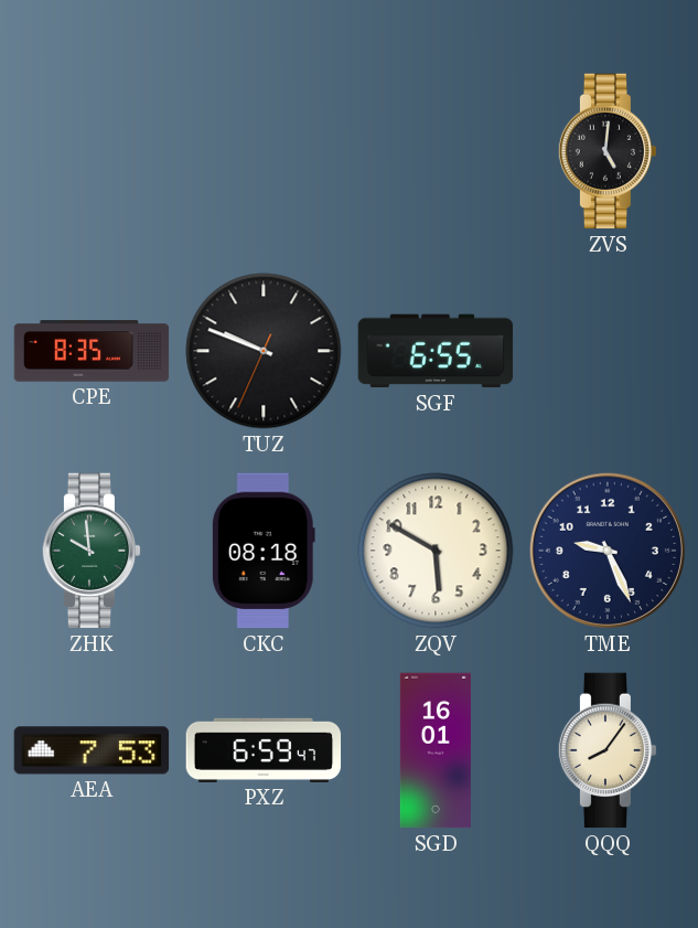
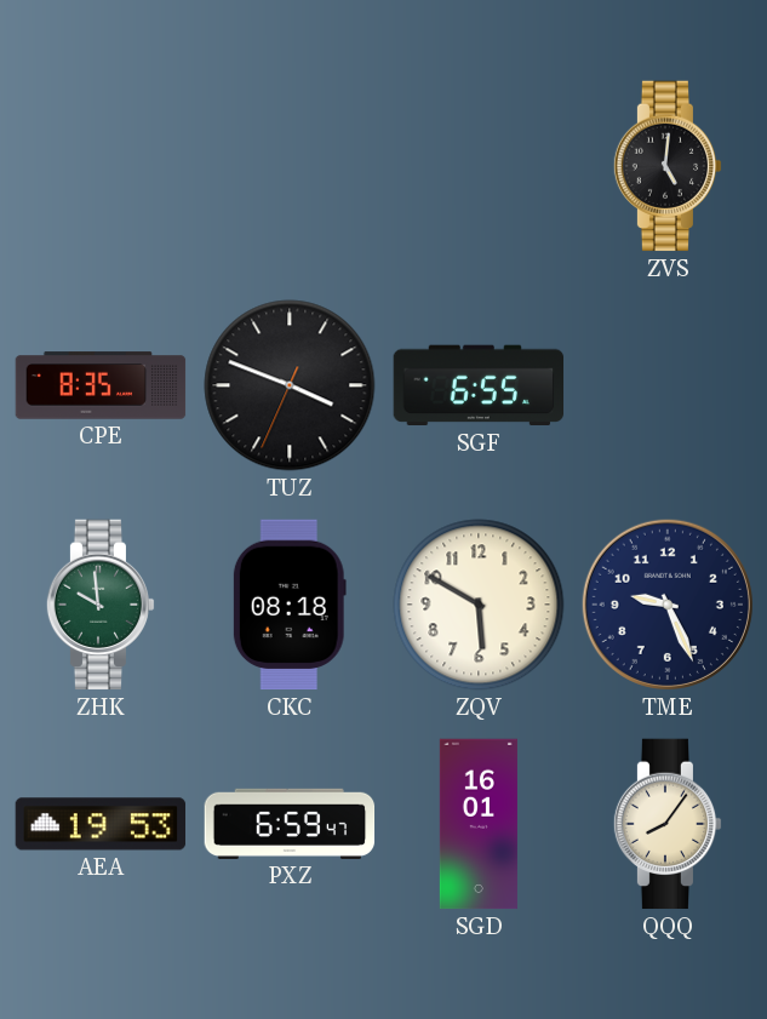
TUZ: 9:48 -> 3:48
AEA: 7:53 -> 19:53
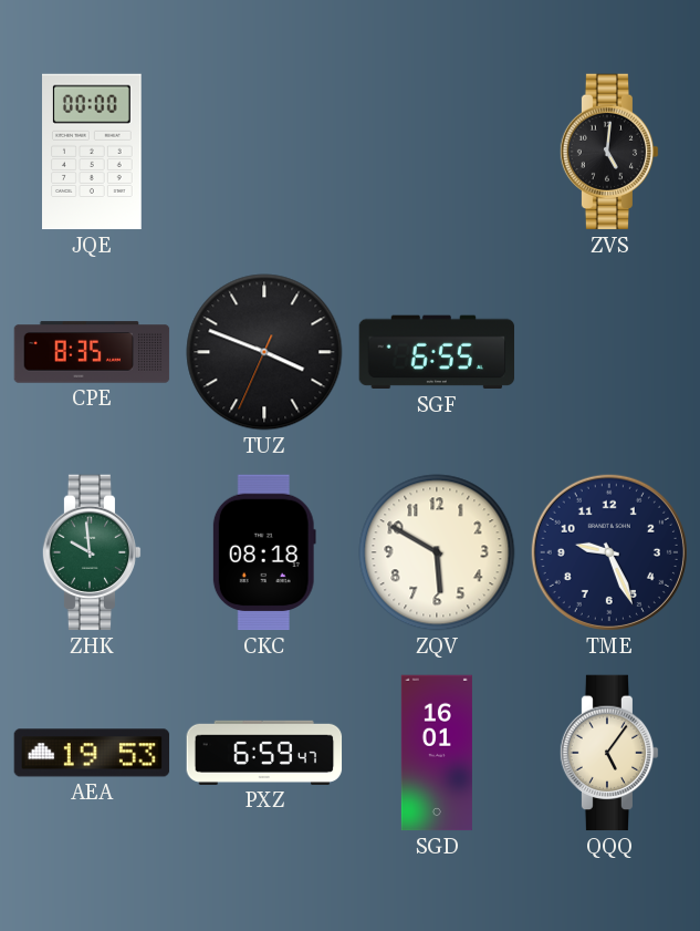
JQE: none -> 00:00
QQQ: 8:06 -> 5:06
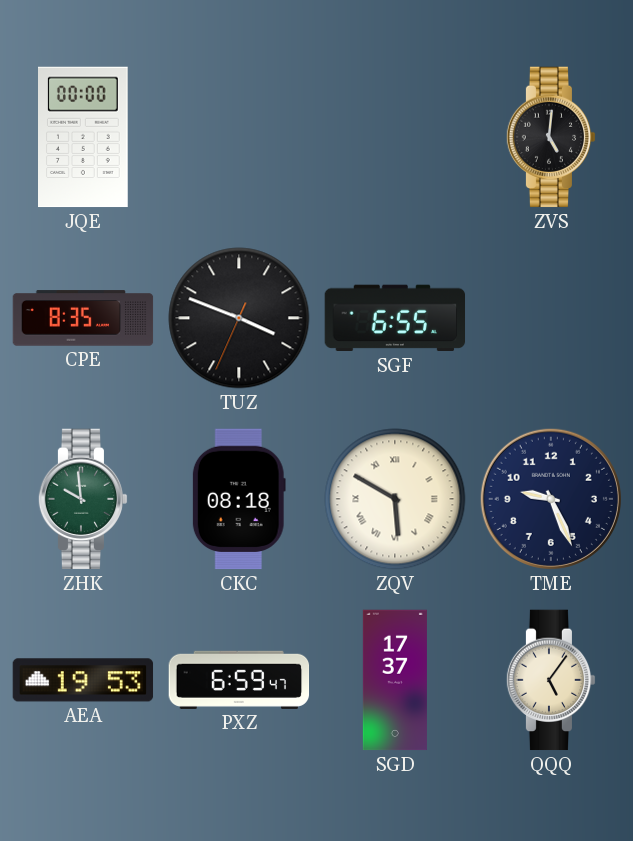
ZQV numerals: Arabic -> Roman
SGD: 16:01 -> 17:37
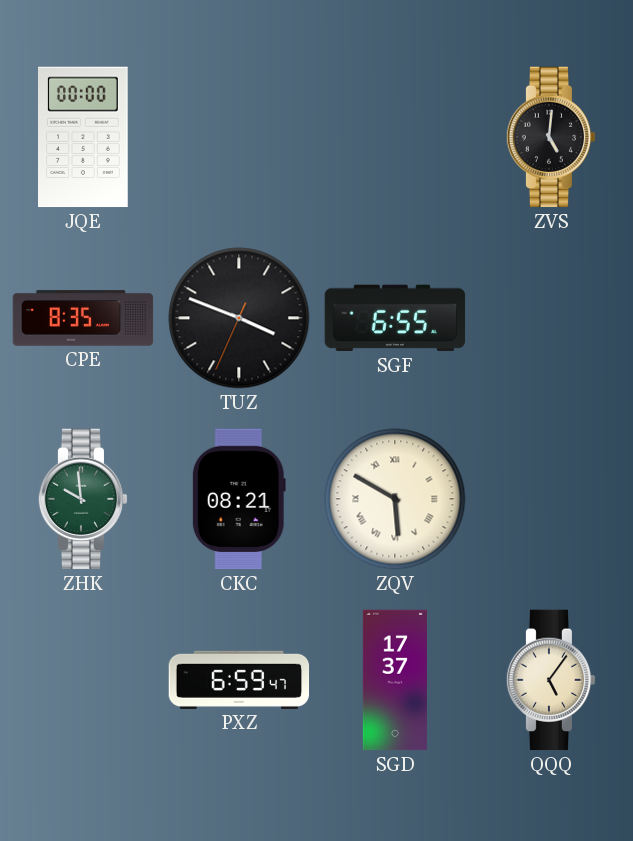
CKC: 08:18 -> 08:21
TME: 9:26 -> none
AEA: 19:53 -> none
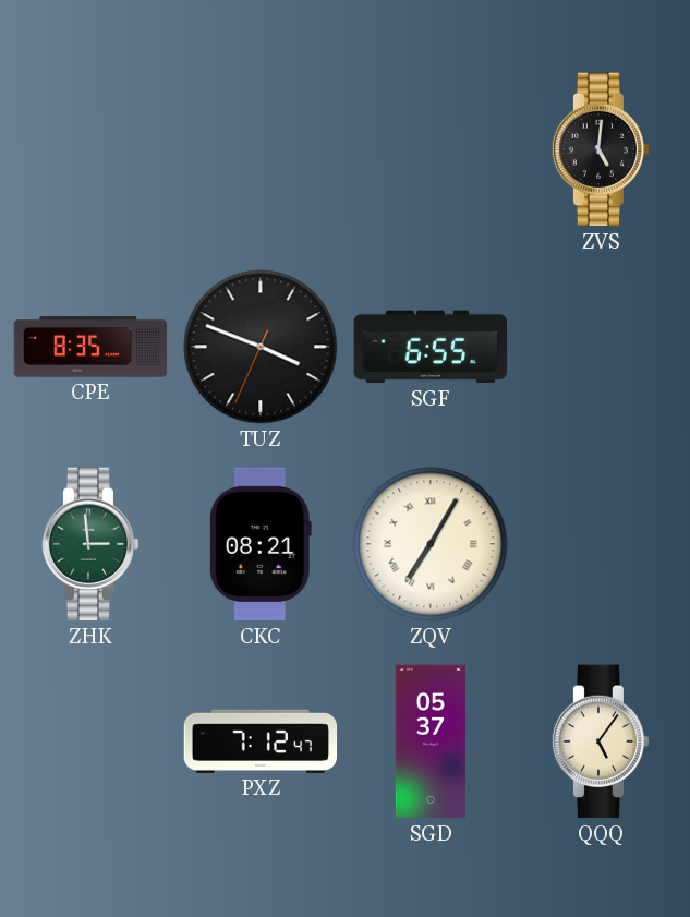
JQE: 00:00 -> none
ZHK: 9:59 -> 2:59
ZQV: 5:50 -> 7:05
PXZ: 6:59 -> 7:12
SGD: 17:37 -> 05:37
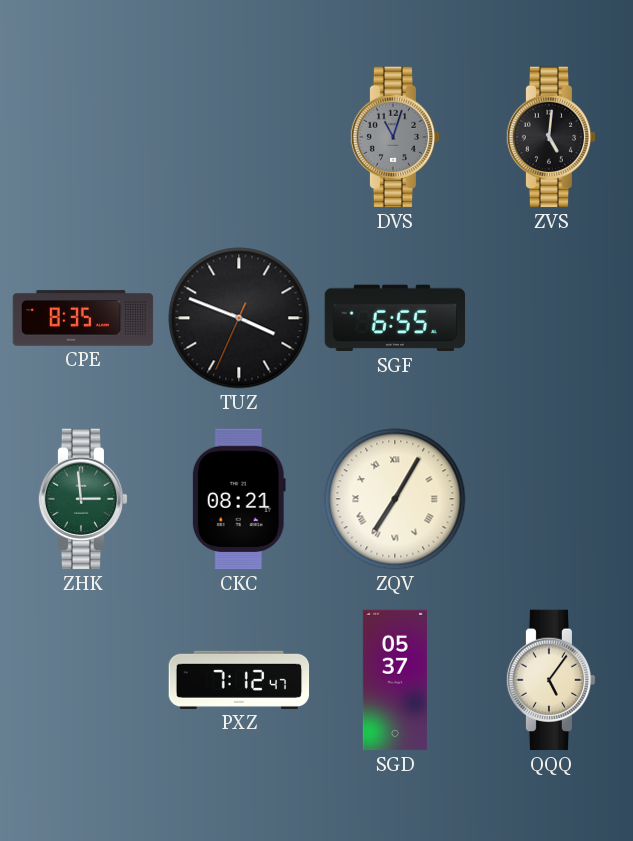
DVS: none -> 11:03
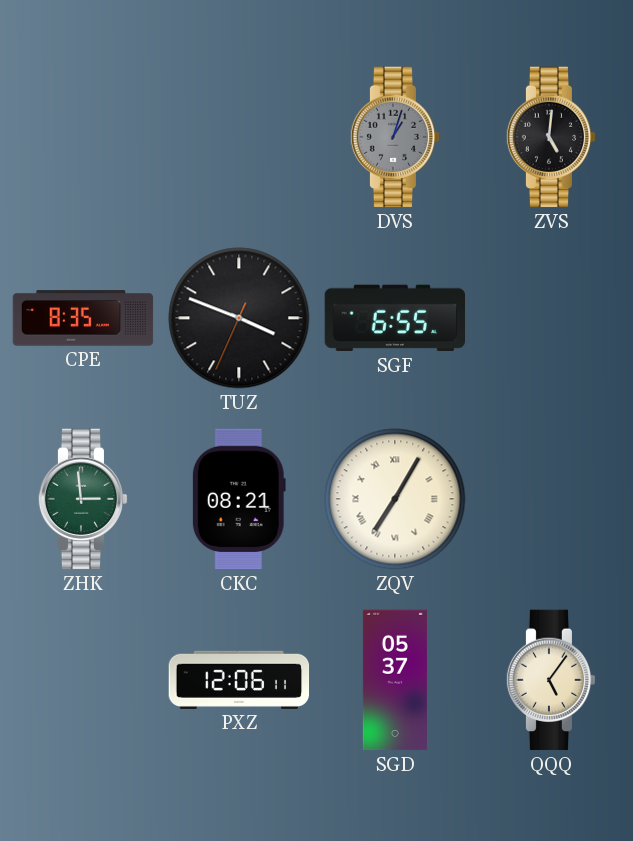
DVS: 11:03 -> 1:03
PXZ: 7:12 -> 12:06
